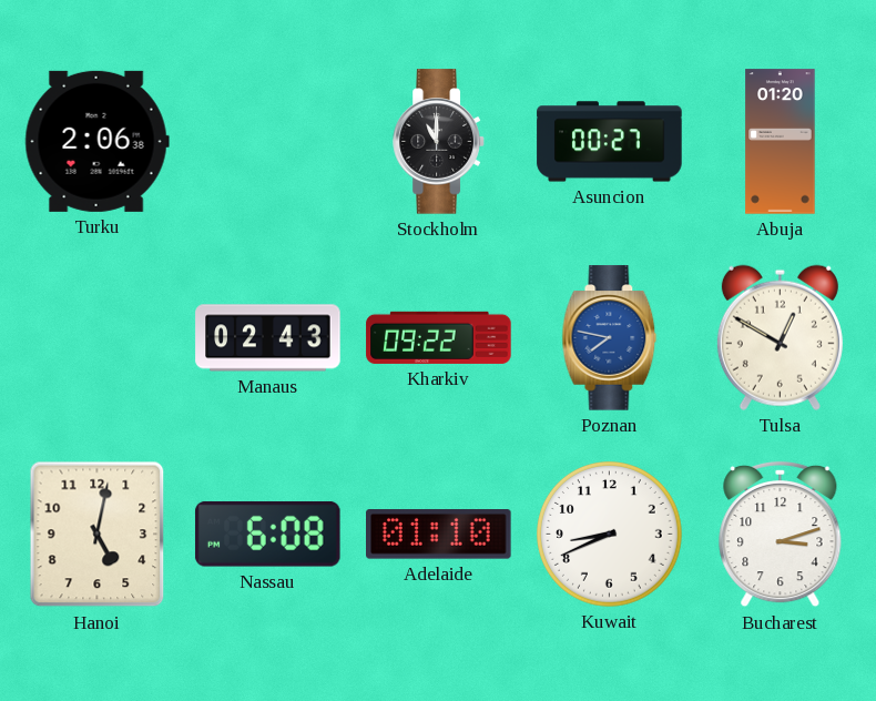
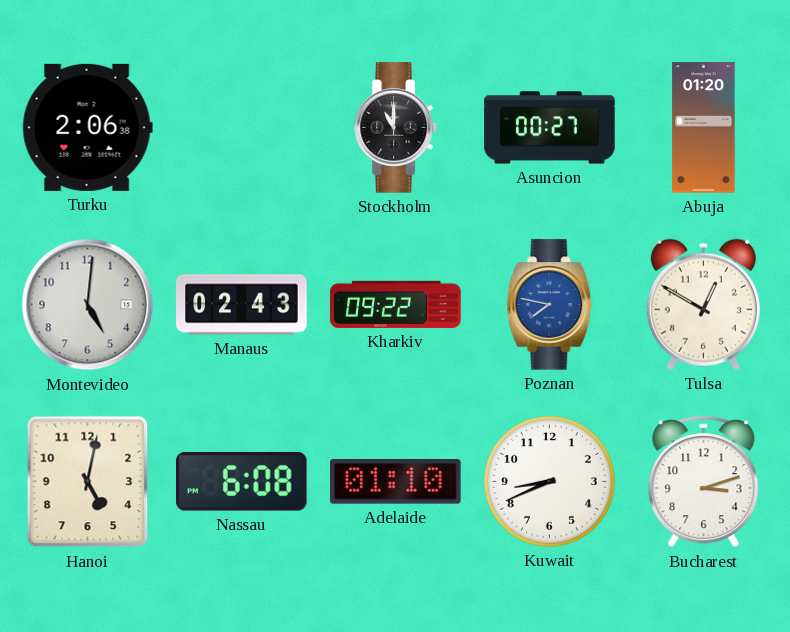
Montevideo: none -> 5:01
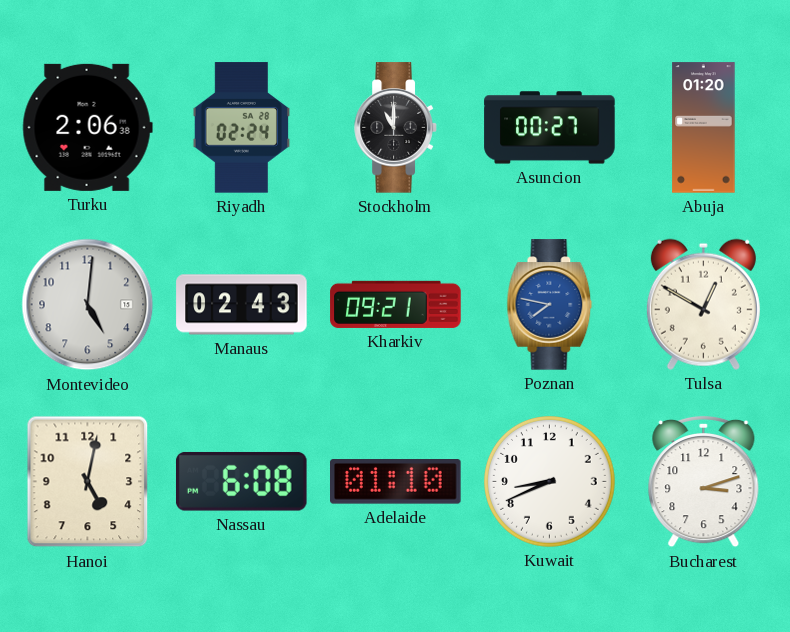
Riyadh: none -> 02:24
Kharkiv: 09:22 -> 09:21
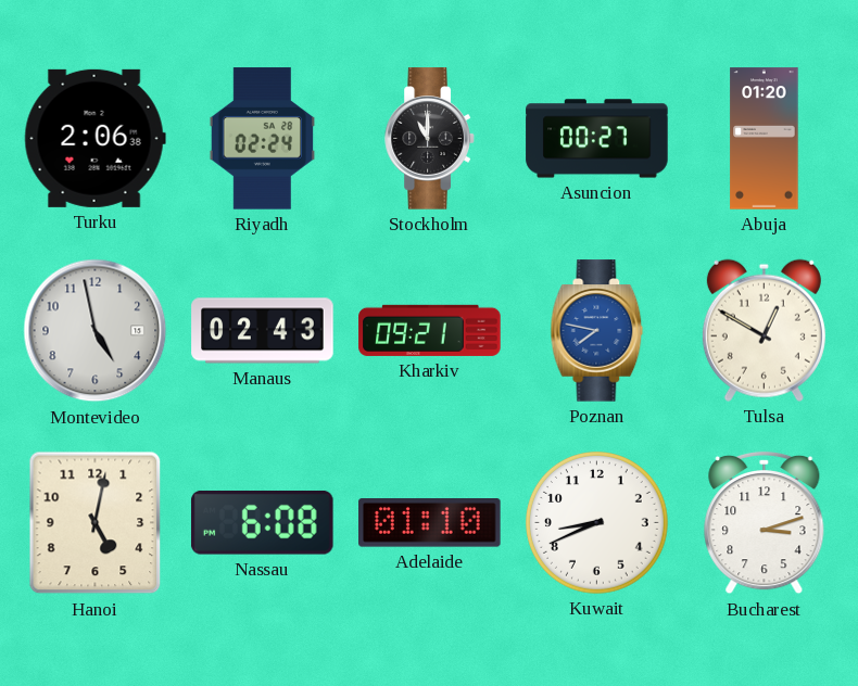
Montevideo: 5:01 -> 4:58
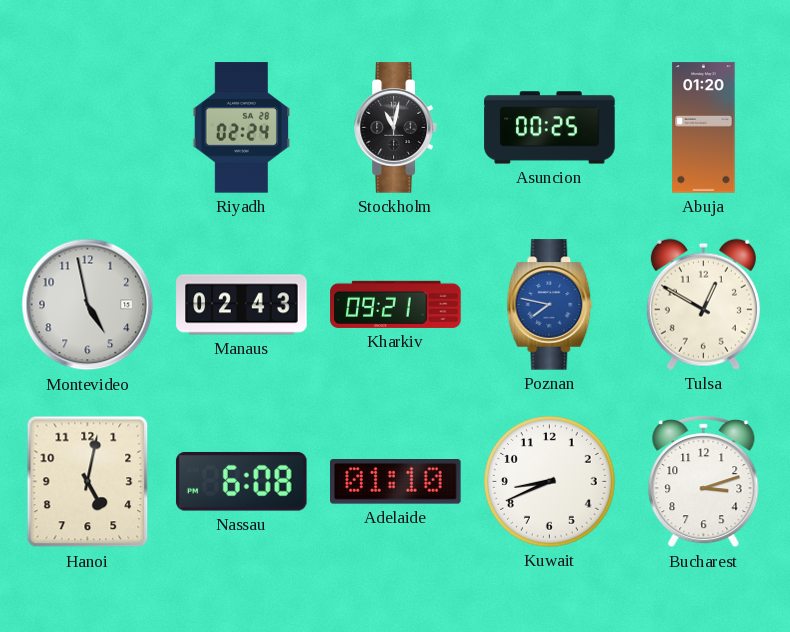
Turku: 2:06 -> none
Stockholm: 11:00 -> 11:02
Asuncion: 00:27 -> 00:25
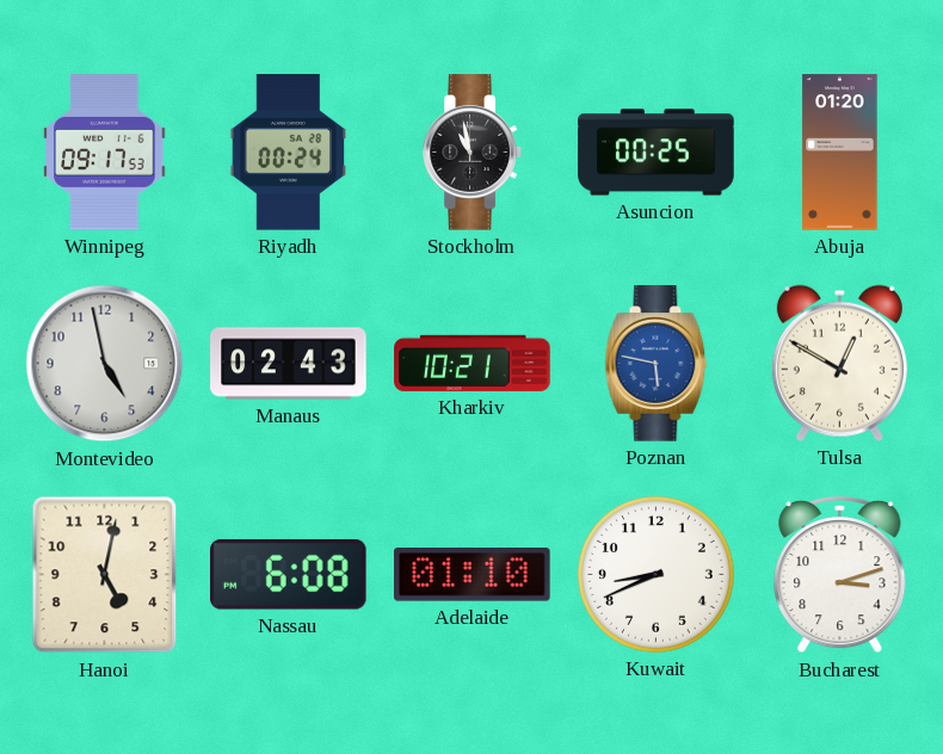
Winnipeg: none -> 09:17
Riyadh: 02:24 -> 00:24
Stockholm: 11:02 -> 10:58
Kharkiv: 09:21 -> 10:21
Poznan: 7:47 -> 5:47
